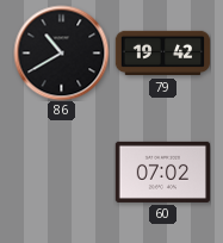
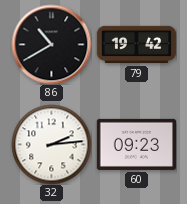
32: none -> 2:14
60: 07:02 -> 09:23
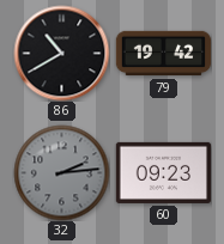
32 dial: white -> grey
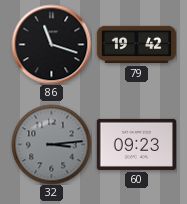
86: 10:40 -> 11:18
32: 2:14 -> 3:14
